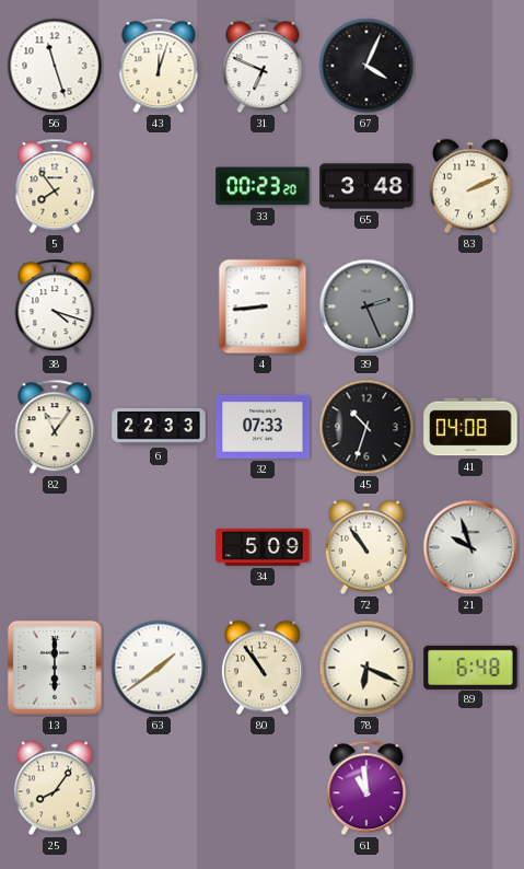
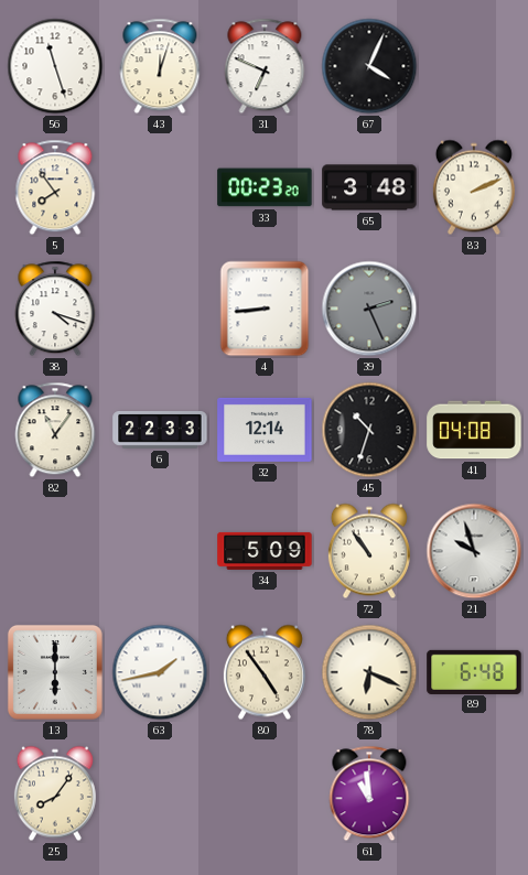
32: 07:33 -> 12:14
63: 1:39 -> 1:43
80: 10:54 -> 4:54
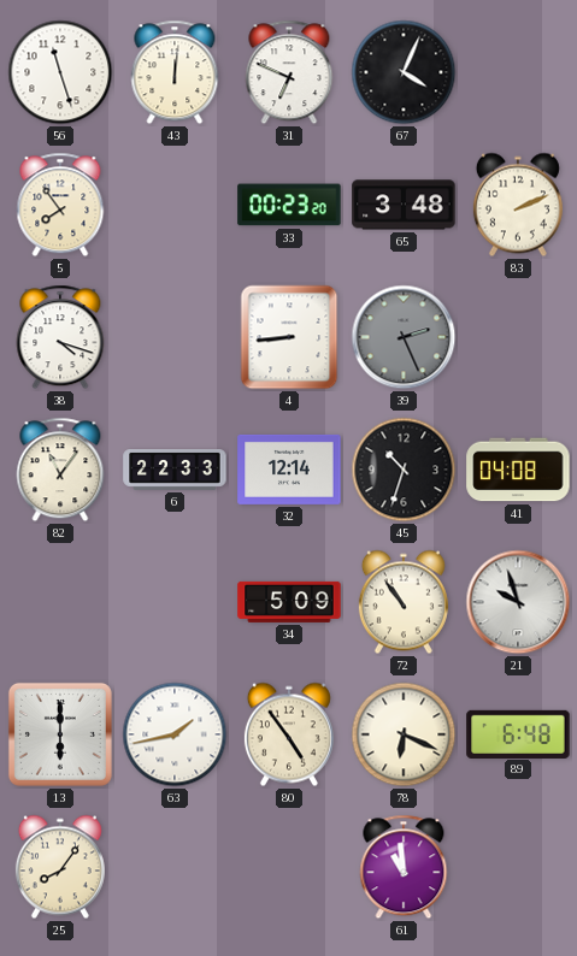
43: 12:03 -> 12:01
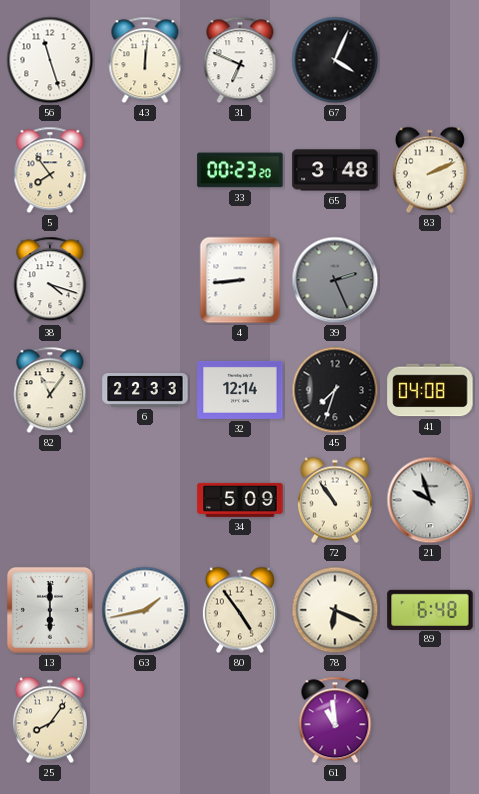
45: 10:33 -> 7:33
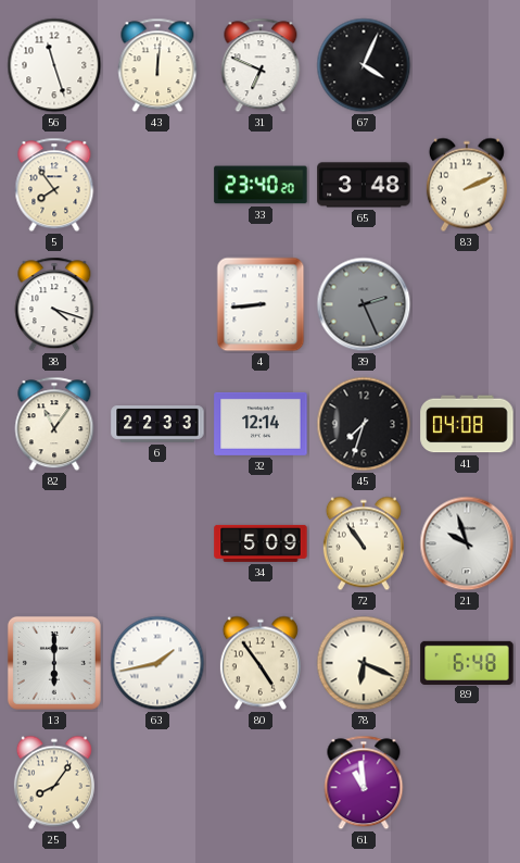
33: 00:23 -> 23:40
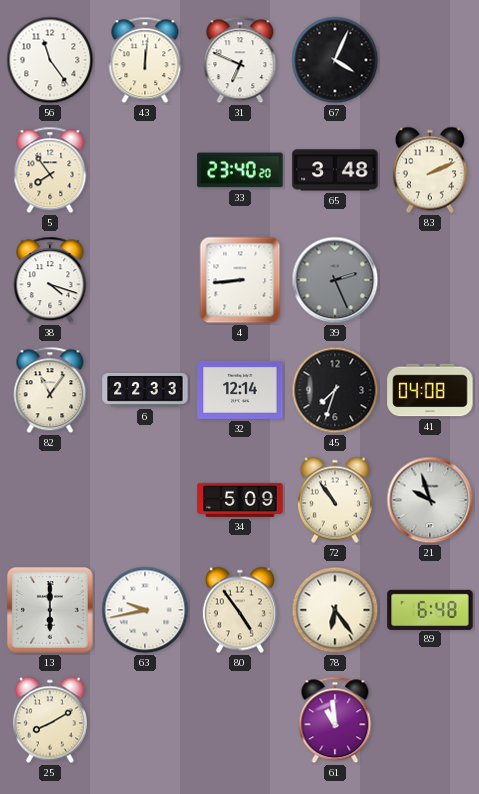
56: 11:27 -> 11:24
63: 1:43 -> 9:43
78: 6:19 -> 6:24
25: 8:06 -> 8:10
